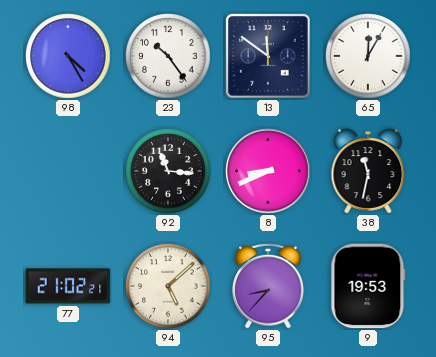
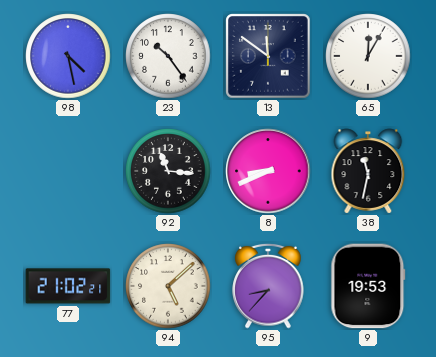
98: 4:25 -> 4:28
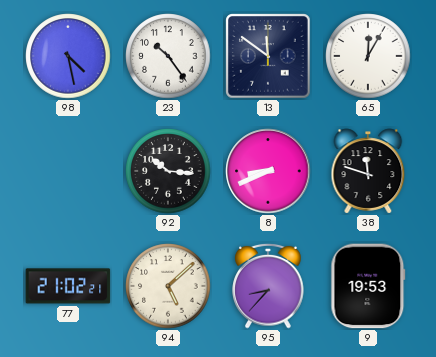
92: 11:16 -> 10:16
38: 11:32 -> 11:48
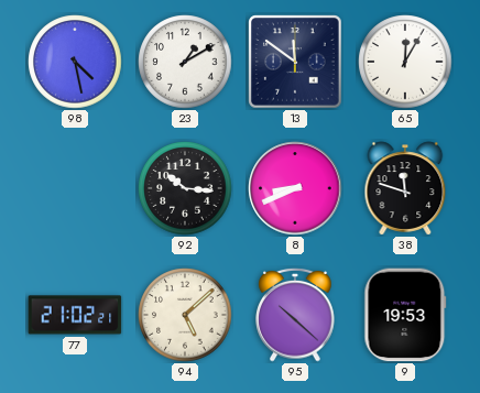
23: 10:24 -> 1:10
95: 8:37 -> 10:22
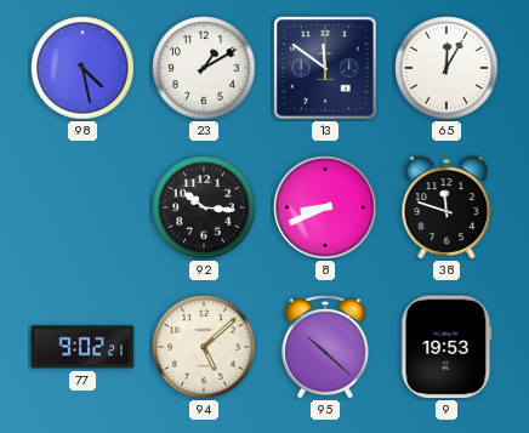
77: 21:02 -> 9:02
